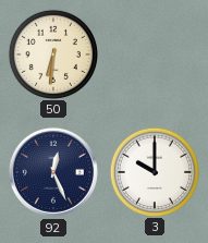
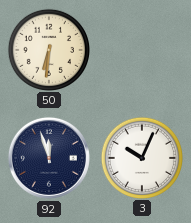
92: 12:26 -> 11:57
3: 10:00 -> 10:04
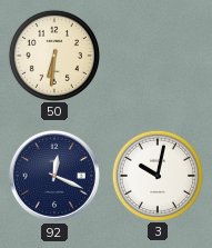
92: 11:57 -> 12:19
3: 10:04 -> 10:02
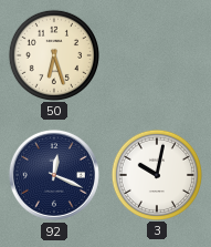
50: 6:31 -> 6:27
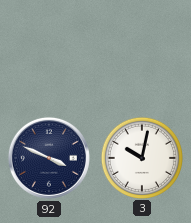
50: 6:27 -> none
92: 12:19 -> 3:49
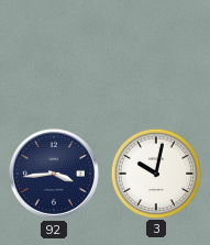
92: 3:49 -> 3:44
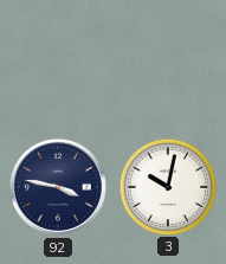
92: 3:44 -> 3:47
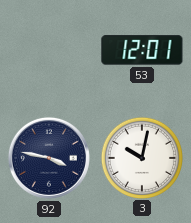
53: none -> 12:01
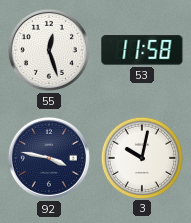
55: none -> 12:27
53: 12:01 -> 11:58
